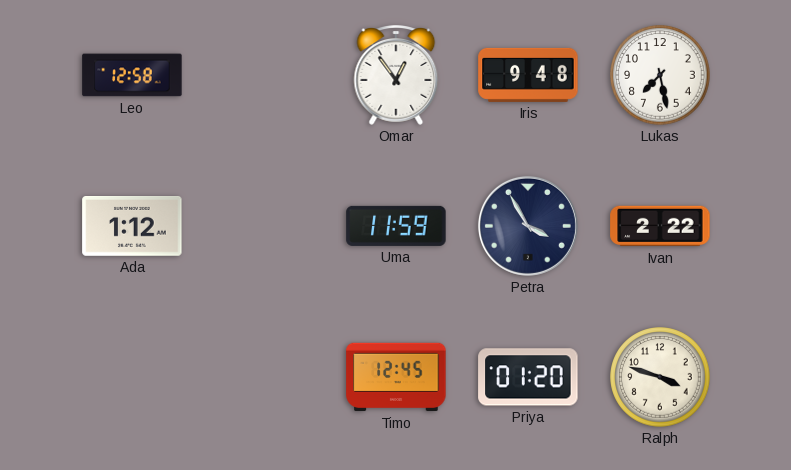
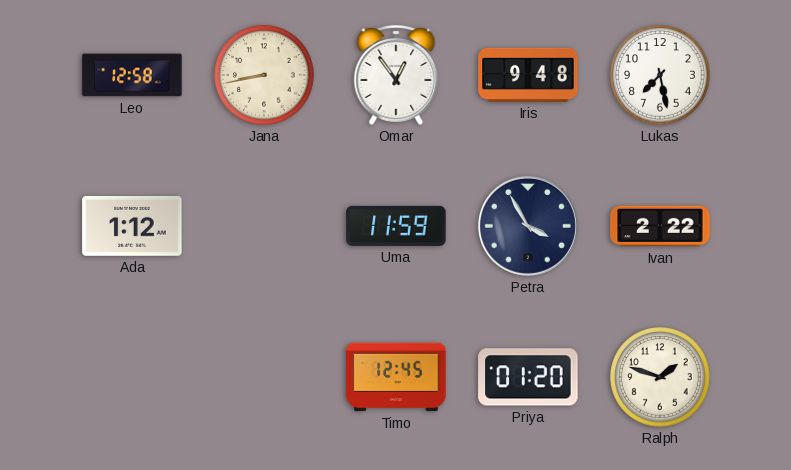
Jana: none -> 8:43
Ralph: 3:48 -> 1:48
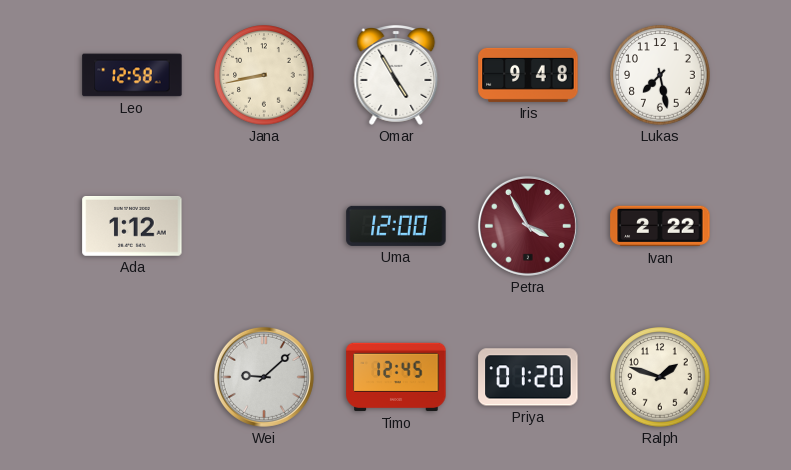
Omar: 12:54 -> 4:55
Uma: 11:59 -> 12:00
Petra dial: navy -> burgundy
Wei: none -> 9:08
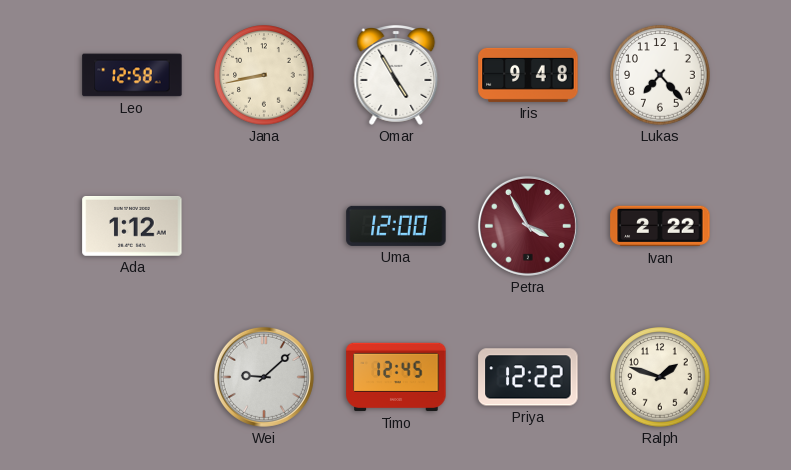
Lukas: 7:28 -> 7:23
Priya: 01:20 -> 12:22
